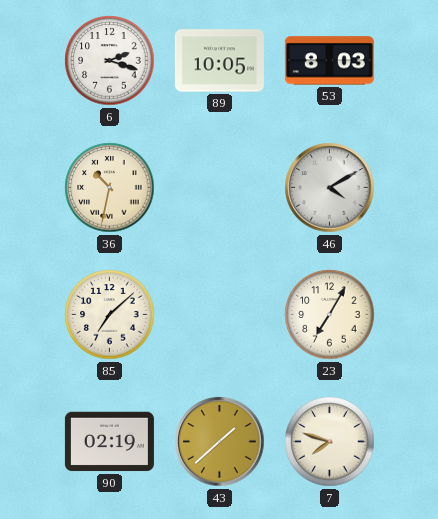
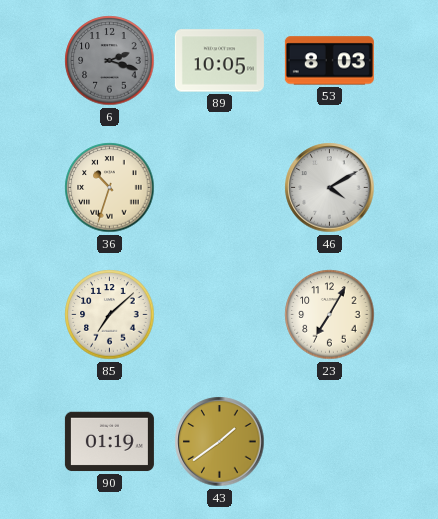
6 dial: white -> grey
36: 10:32 -> 10:33
90: 02:19 -> 01:19
43: 1:38 -> 1:39
7: 7:48 -> none
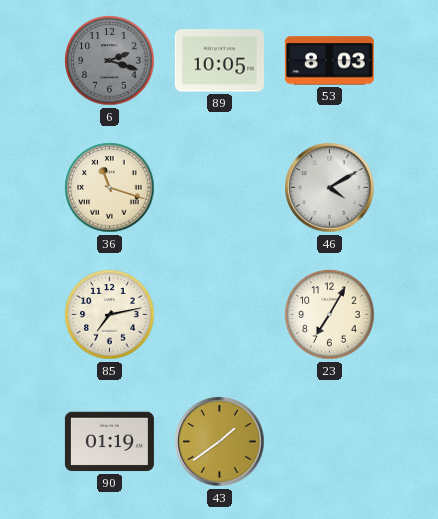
36: 10:33 -> 11:18
85: 7:08 -> 7:13
